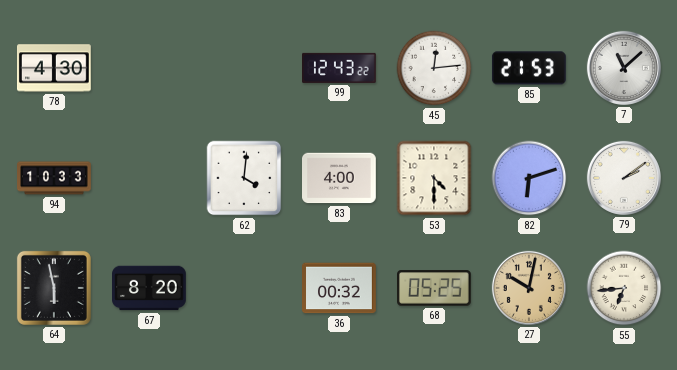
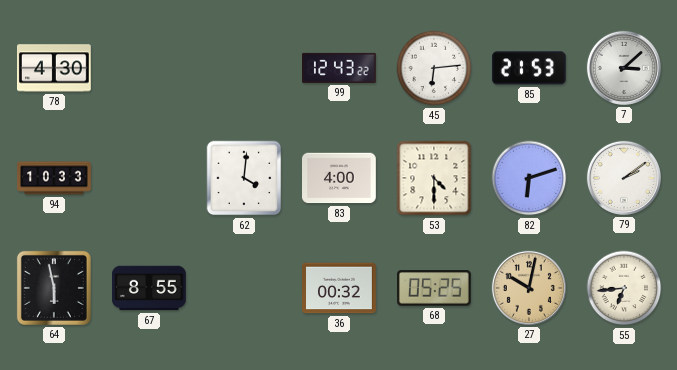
45: 12:14 -> 6:14
7: 11:08 -> 3:08
67: 8:20 -> 8:55
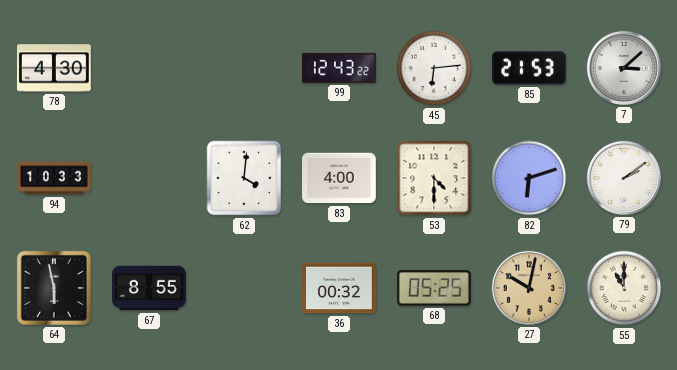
55: 6:44 -> 11:00
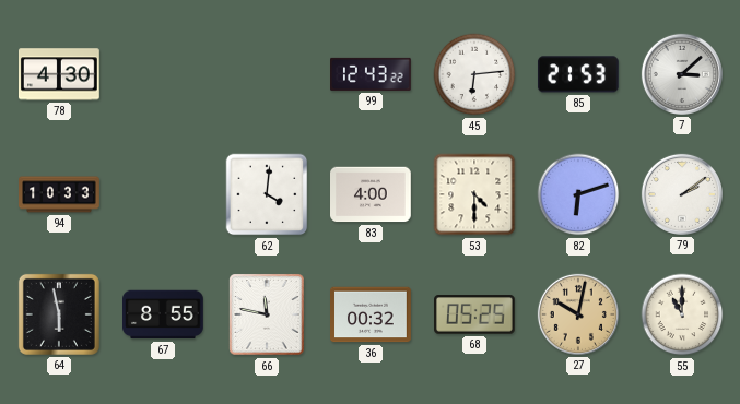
66: none -> 11:47
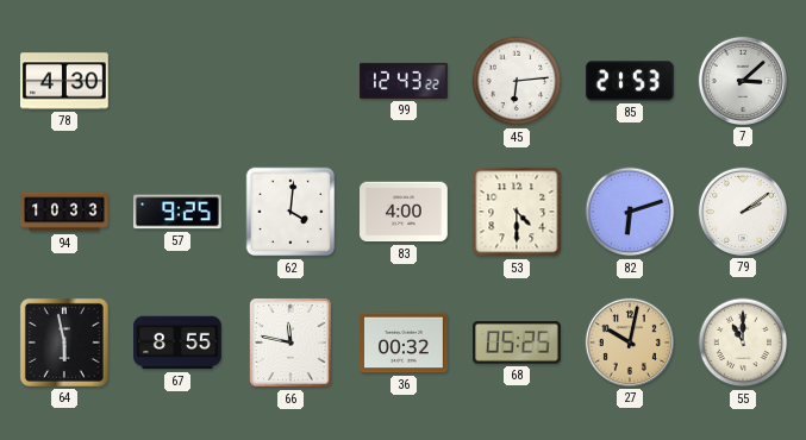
57: none -> 9:25
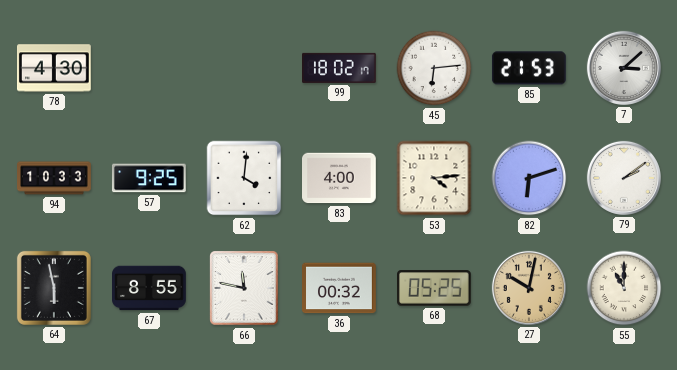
99: 12:43 -> 18:02
53: 4:30 -> 4:14
